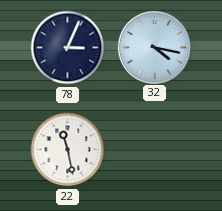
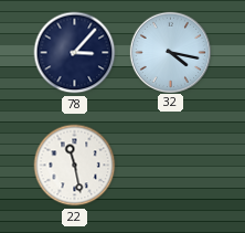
78: 3:04 -> 3:07
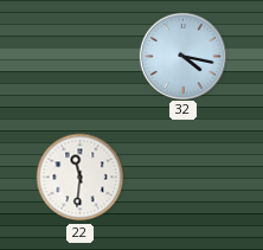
78: 3:07 -> none
22: 11:28 -> 11:31
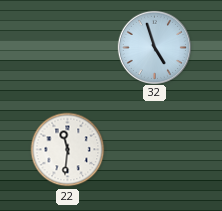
32: 4:17 -> 4:57
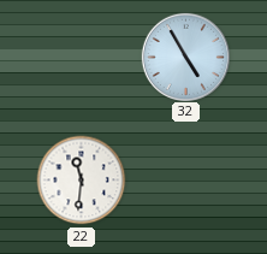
32: 4:57 -> 4:55
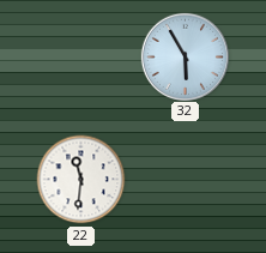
32: 4:55 -> 5:55
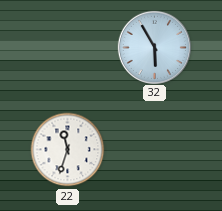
22: 11:31 -> 11:33
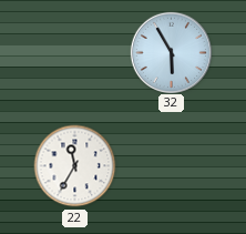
22: 11:33 -> 11:35
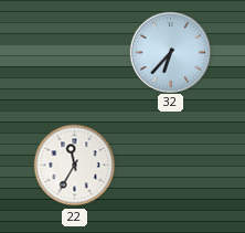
32: 5:55 -> 6:37
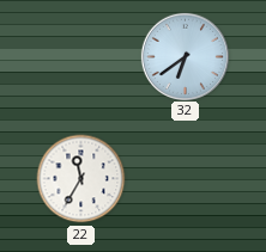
32: 6:37 -> 6:39
